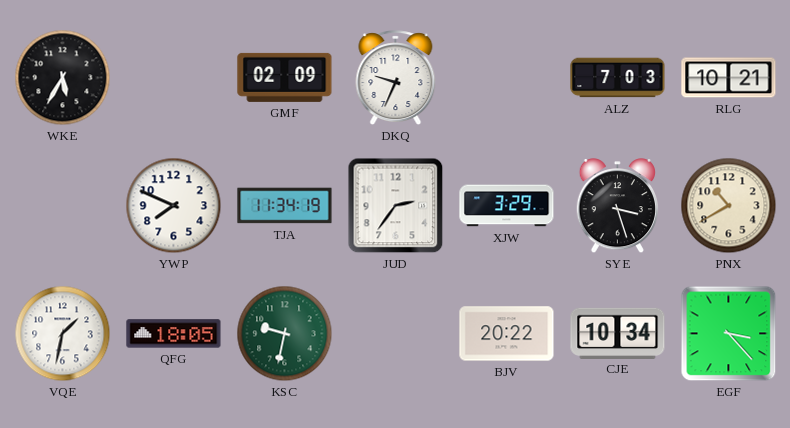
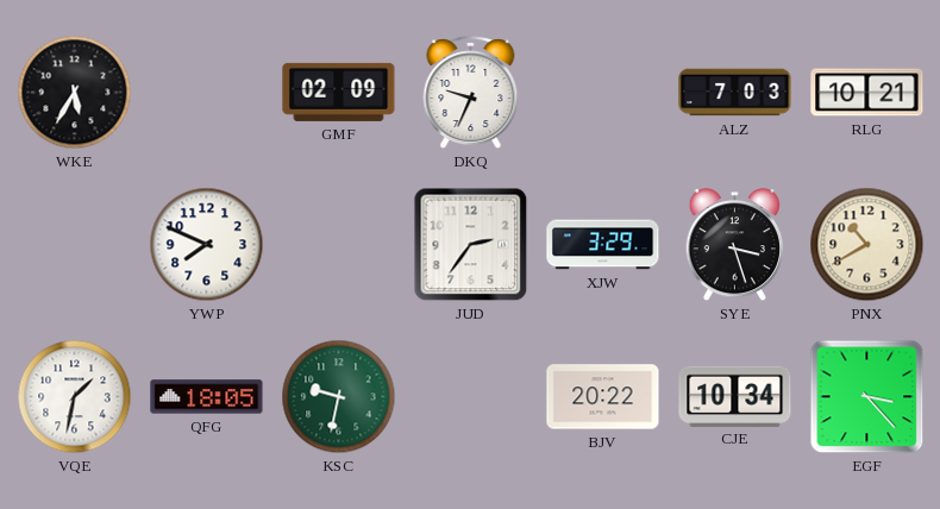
TJA: 11:34 -> none
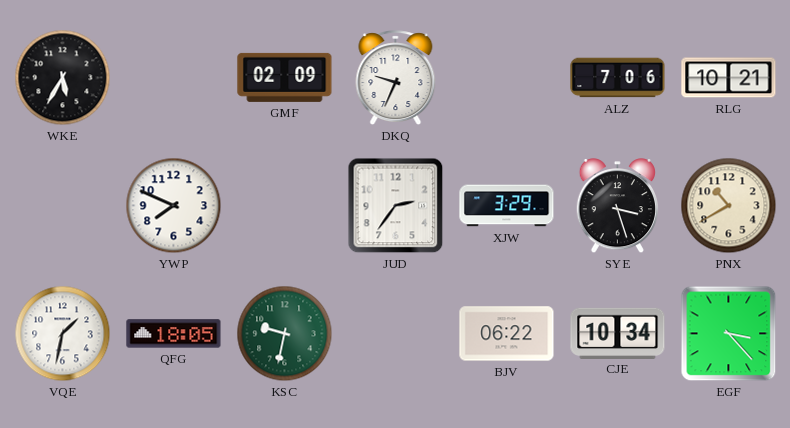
ALZ: 7:03 -> 7:06
BJV: 20:22 -> 06:22
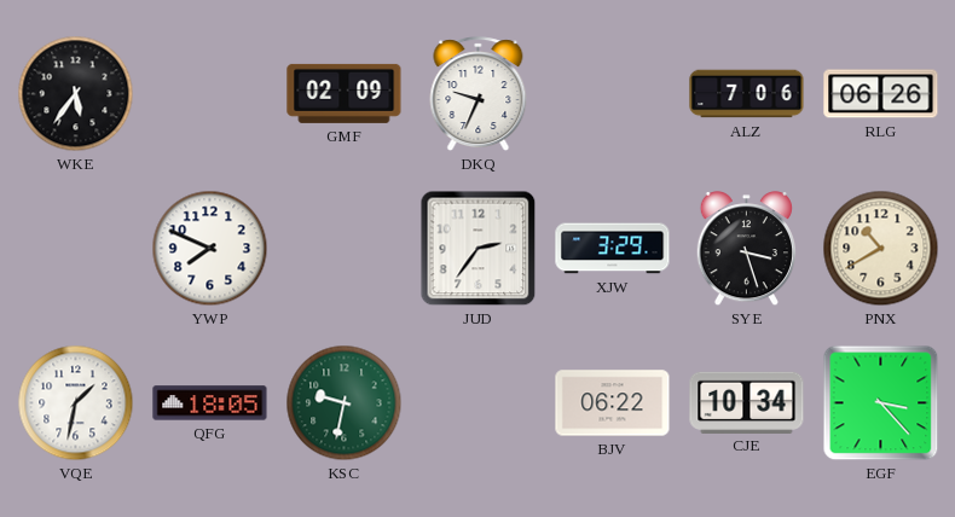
WKE: 5:35 -> 5:36
RLG: 10:21 -> 06:26
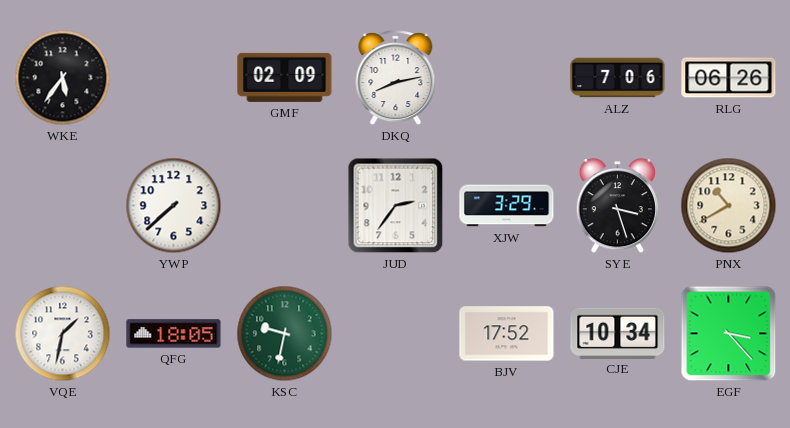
DKQ: 9:34 -> 8:13
YWP: 7:49 -> 7:38
BJV: 06:22 -> 17:52
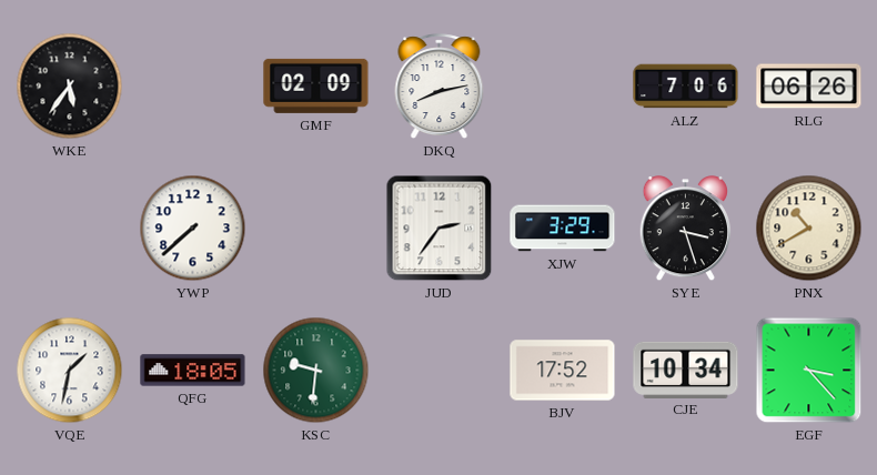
KSC: 9:32 -> 9:31
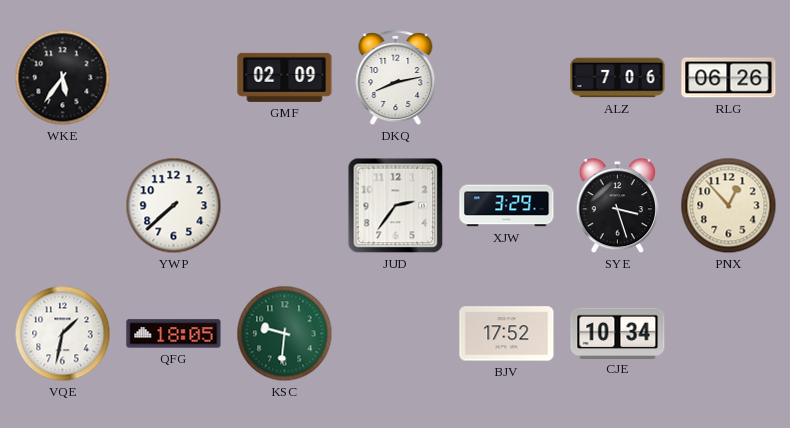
PNX: 10:40 -> 12:53
EGF: 3:23 -> none
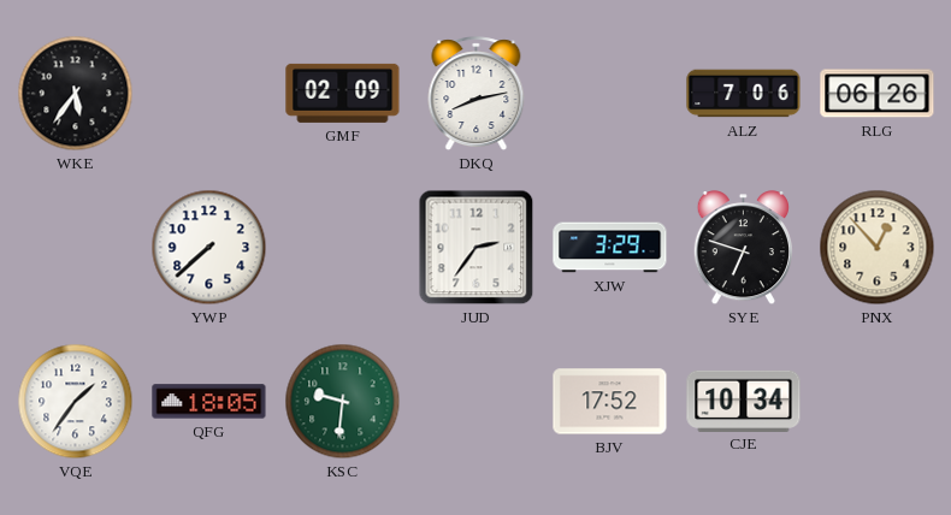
SYE: 3:27 -> 6:48
VQE: 1:32 -> 1:36
